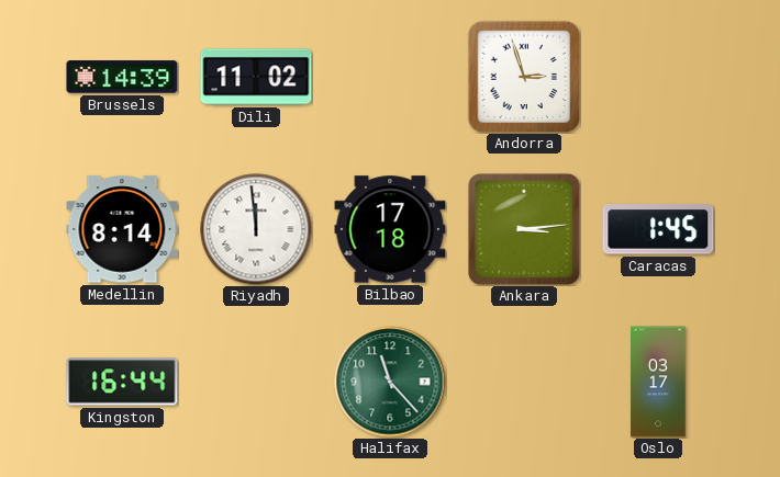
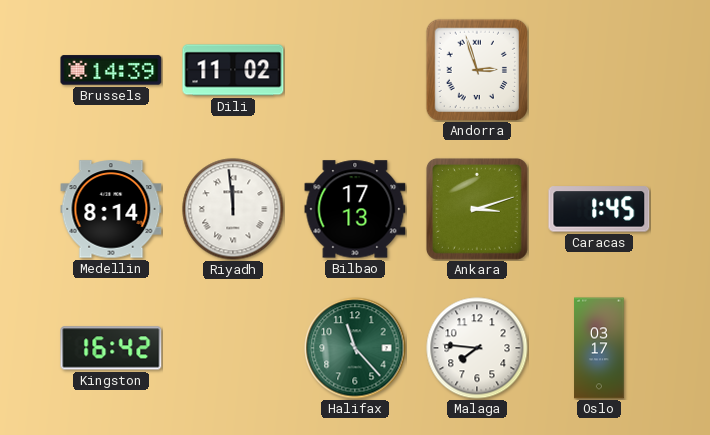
Bilbao: 17:18 -> 17:13
Ankara: 3:14 -> 3:12
Kingston: 16:44 -> 16:42
Malaga: none -> 7:46
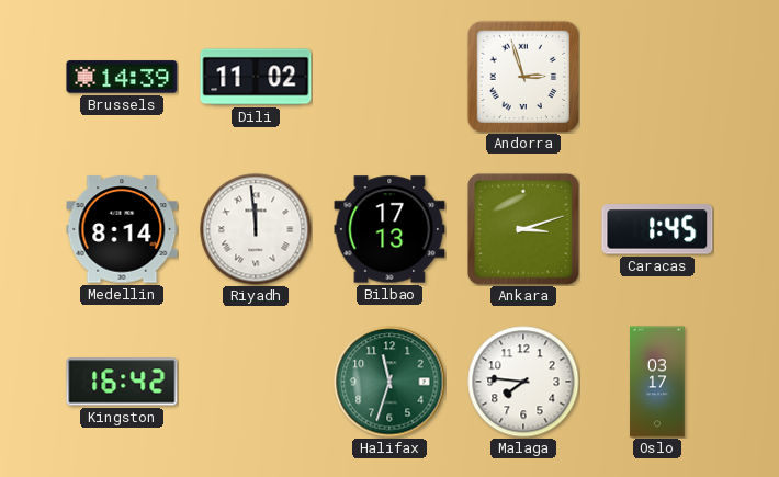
Halifax: 11:23 -> 11:33
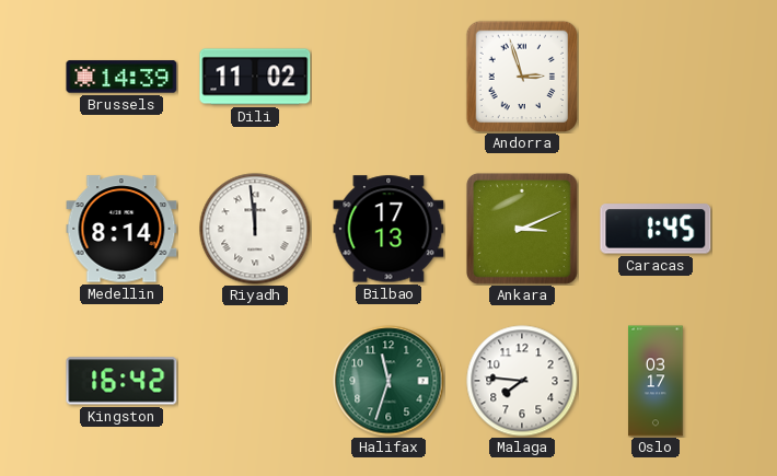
Ankara: 3:12 -> 3:11
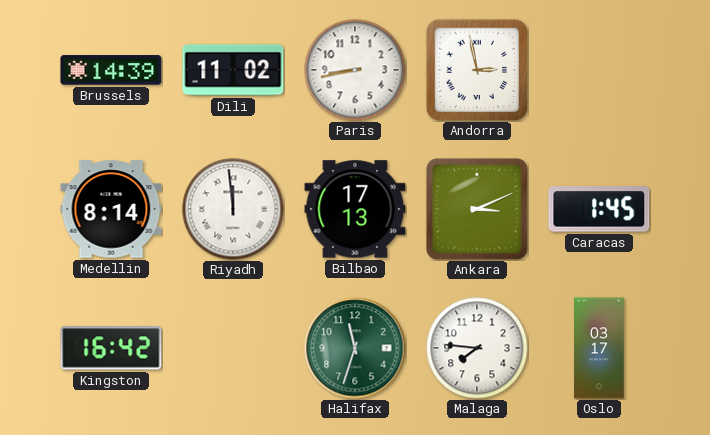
Paris: none -> 8:43
Andorra: 2:57 -> 2:58
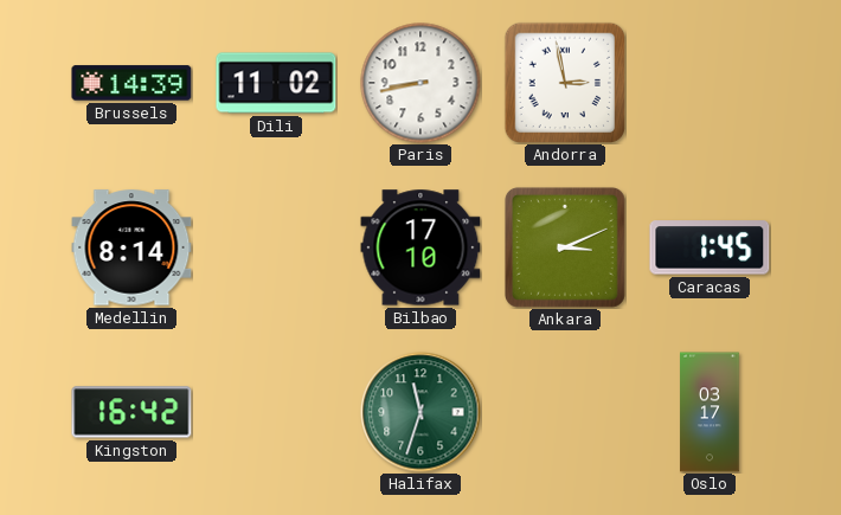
Riyadh: 11:59 -> none
Bilbao: 17:13 -> 17:10
Malaga: 7:46 -> none
